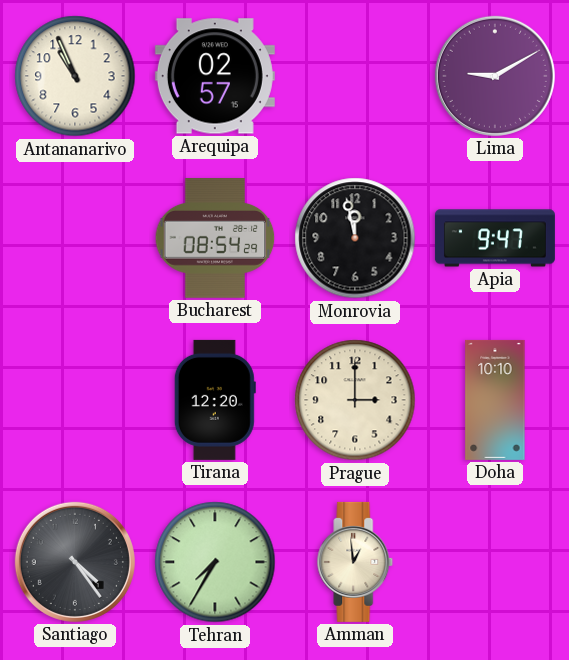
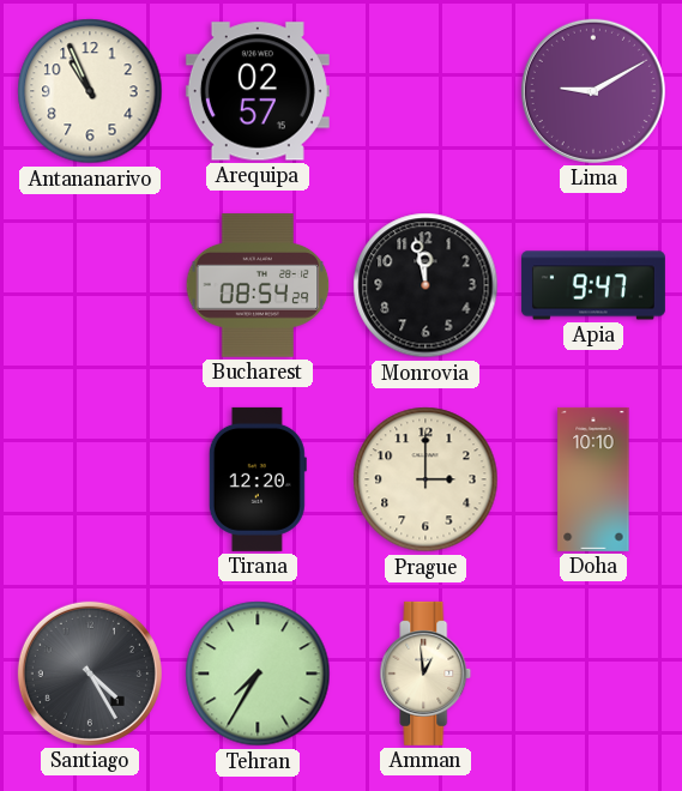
Santiago: 4:24 -> 4:25
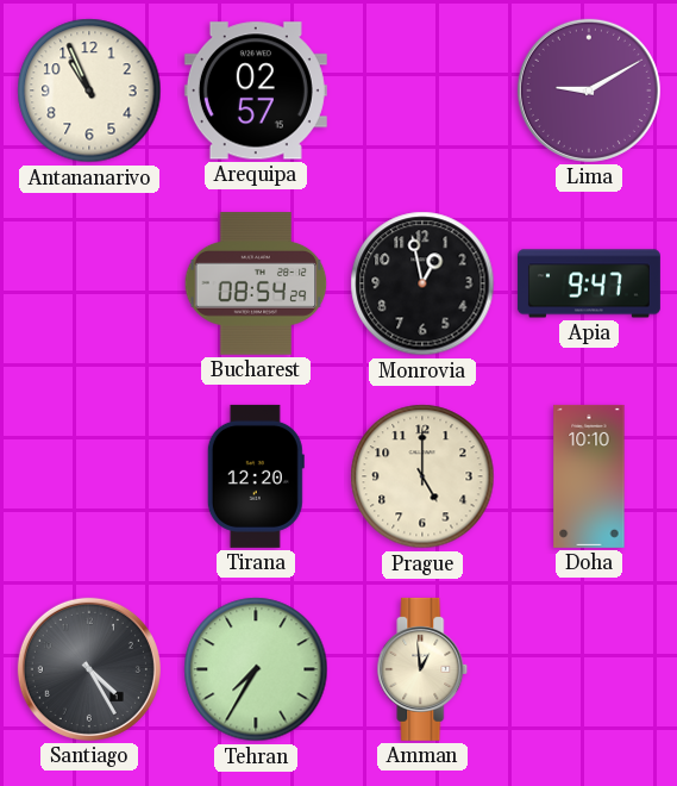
Monrovia: 11:58 -> 12:58
Prague: 3:00 -> 5:00
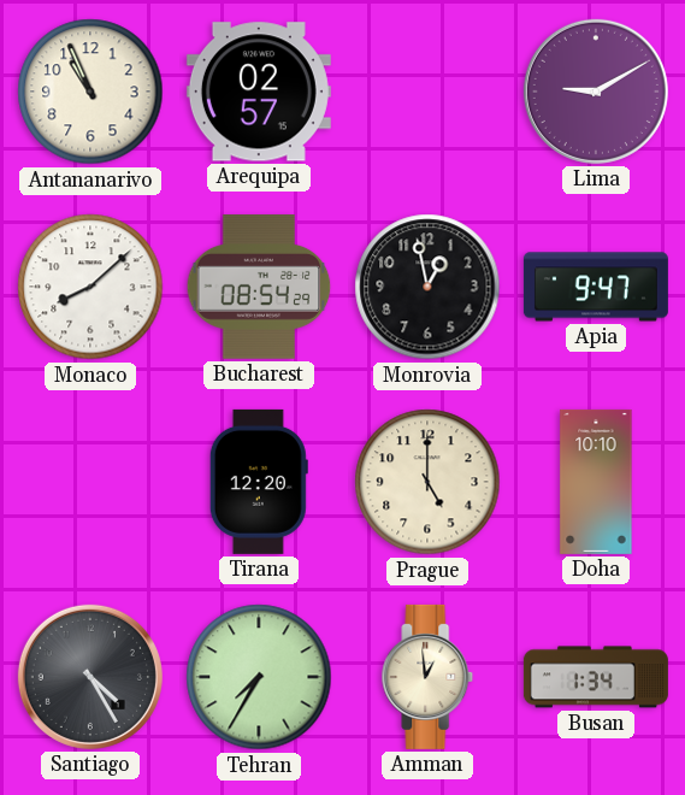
Monaco: none -> 8:08
Busan: none -> 1:34
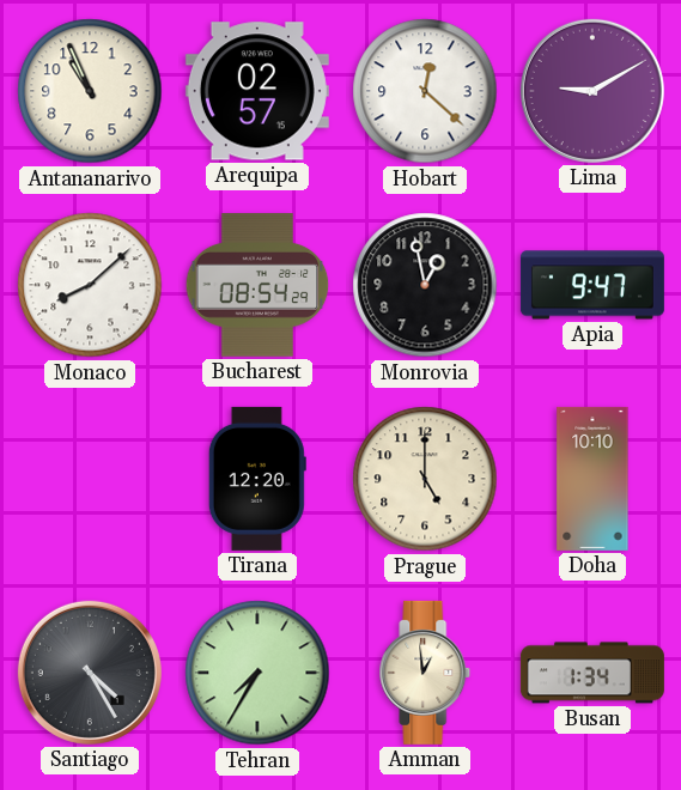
Hobart: none -> 12:22
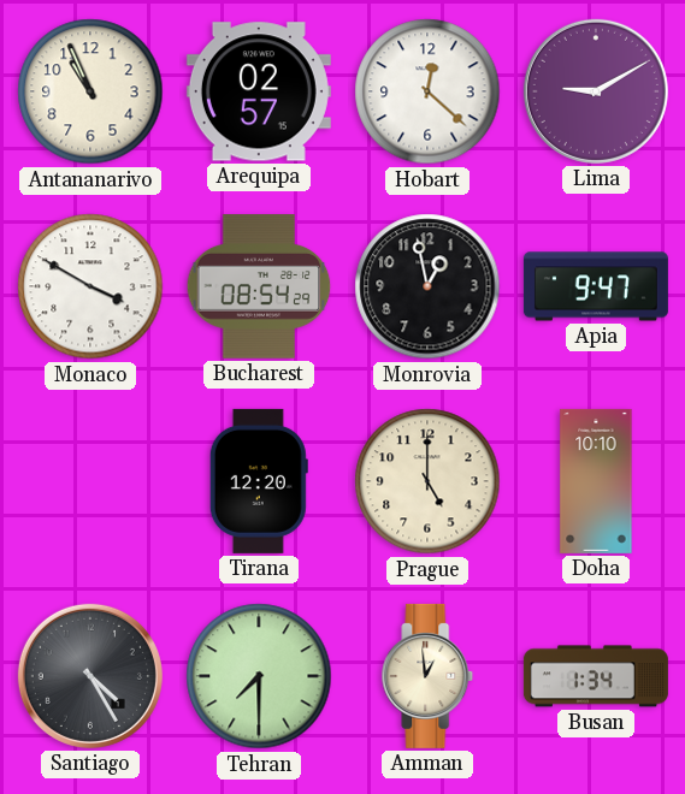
Monaco: 8:08 -> 3:50
Tehran: 7:35 -> 7:30
